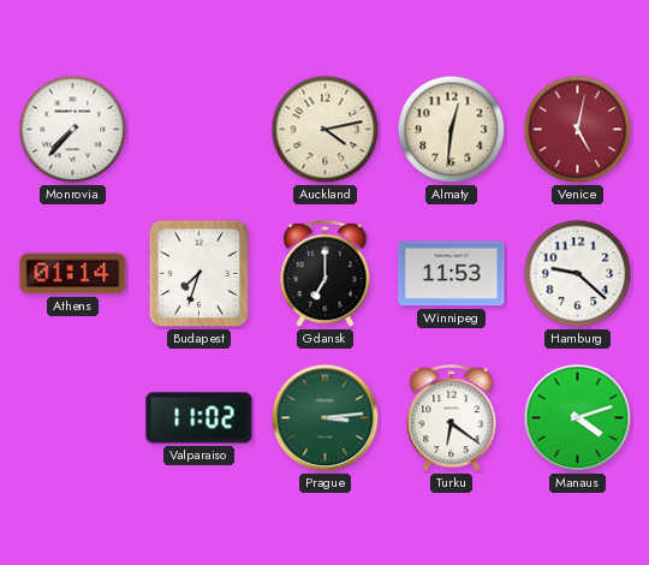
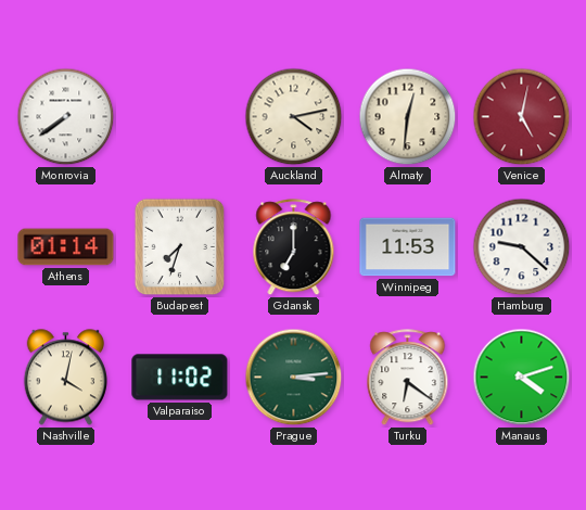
Monrovia: 7:37 -> 7:39
Nashville: none -> 4:02
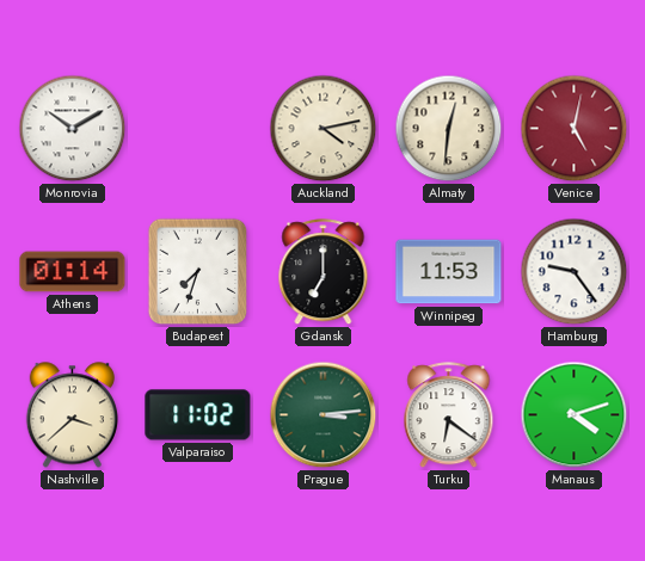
Monrovia: 7:39 -> 10:10
Hamburg: 9:22 -> 9:24
Nashville: 4:02 -> 3:38
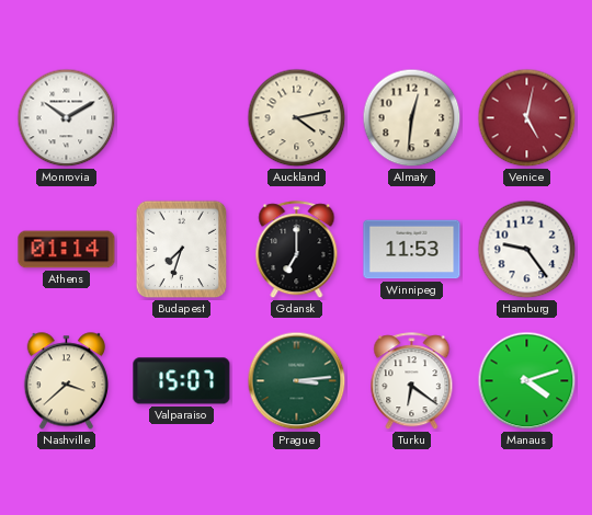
Valparaiso: 11:02 -> 15:07
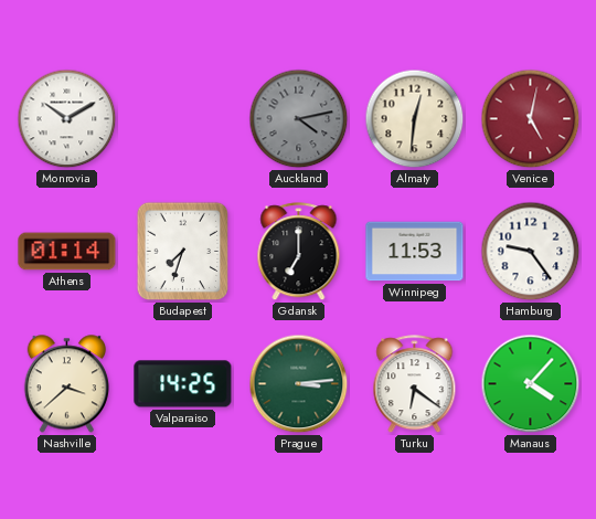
Auckland dial: cream -> grey
Valparaiso: 15:07 -> 14:25
Manaus: 4:12 -> 4:07
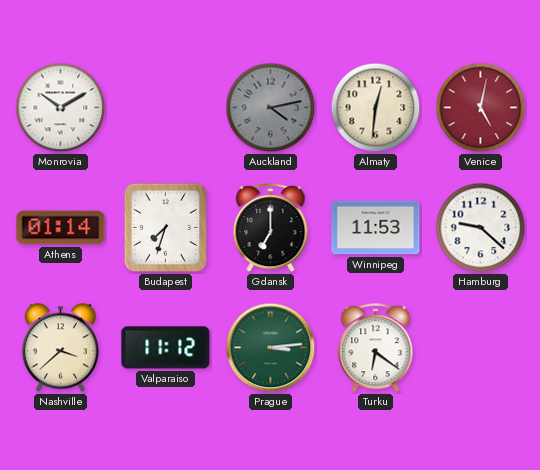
Hamburg: 9:24 -> 9:22
Valparaiso: 14:25 -> 11:12
Manaus: 4:07 -> none
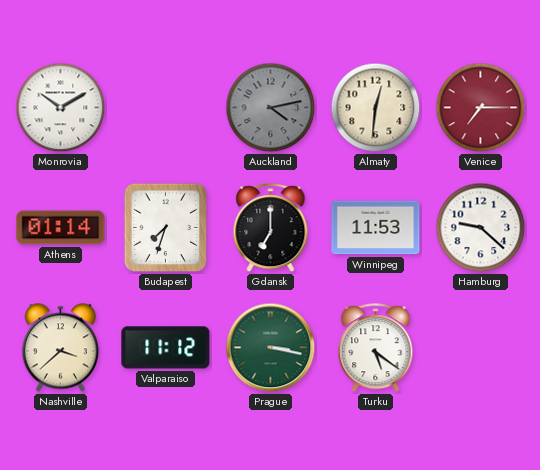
Venice: 5:02 -> 7:15
Prague: 3:14 -> 3:17
Turku: 6:21 -> 5:21
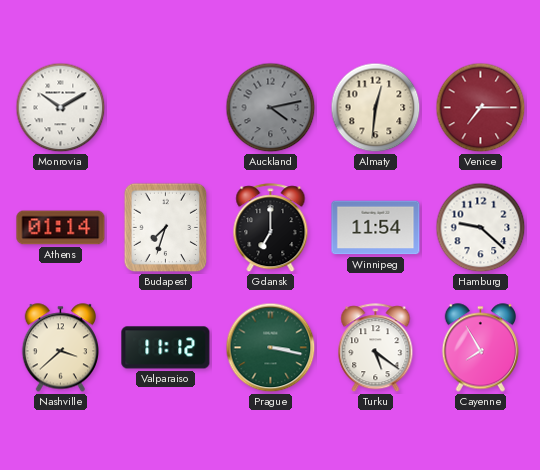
Winnipeg: 11:53 -> 11:54
Cayenne: none -> 7:55
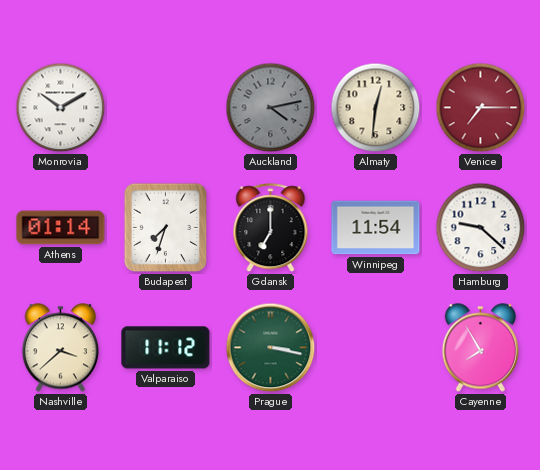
Turku: 5:21 -> none
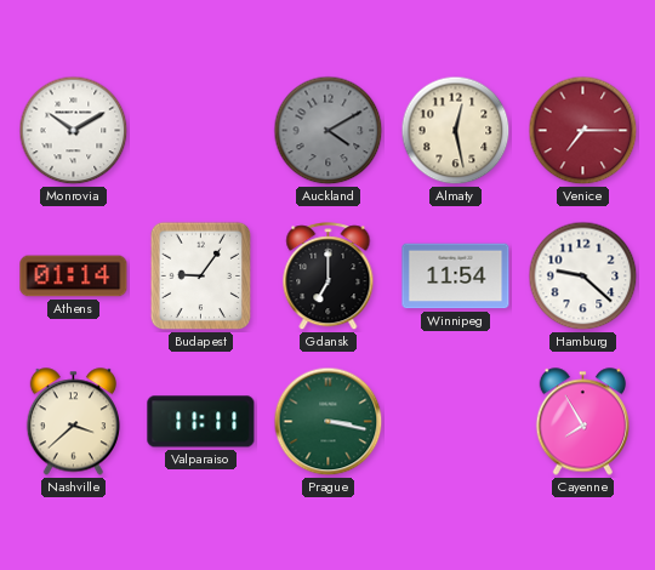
Auckland: 4:13 -> 4:10
Almaty: 12:31 -> 12:28
Budapest: 7:33 -> 9:06
Valparaiso: 11:12 -> 11:11
